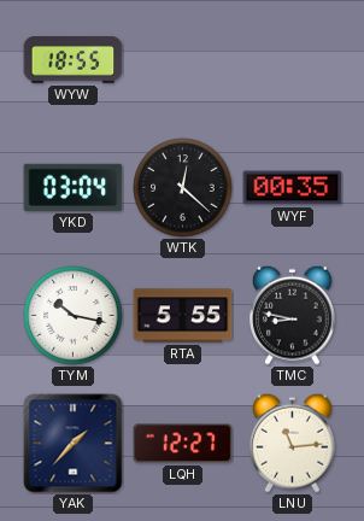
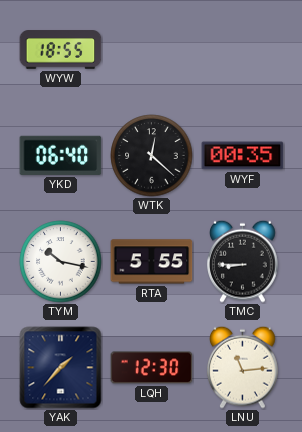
YKD: 03:04 -> 06:40
TMC: 8:47 -> 8:45
LQH: 12:27 -> 12:30
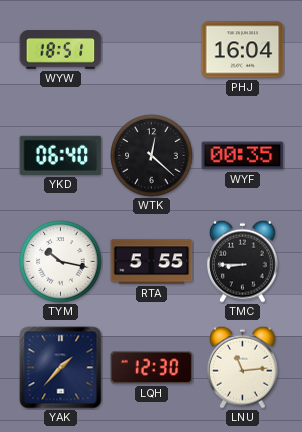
WYW: 18:55 -> 18:51
PHJ: none -> 16:04
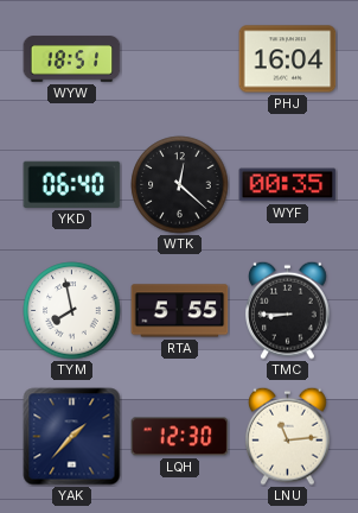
TYM: 10:17 -> 7:58
